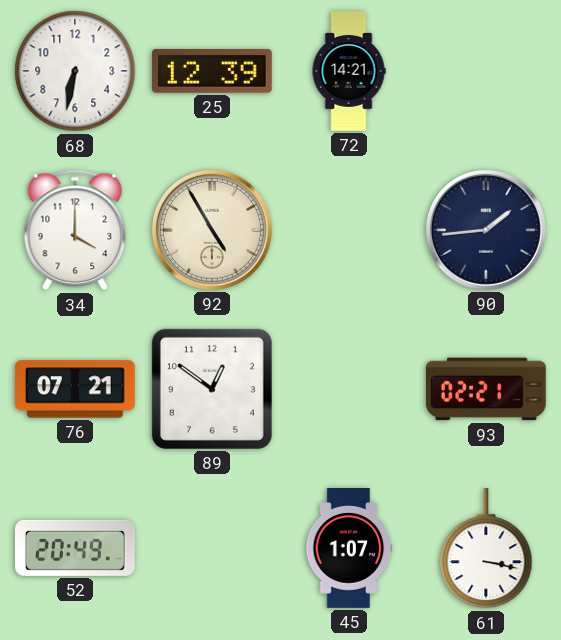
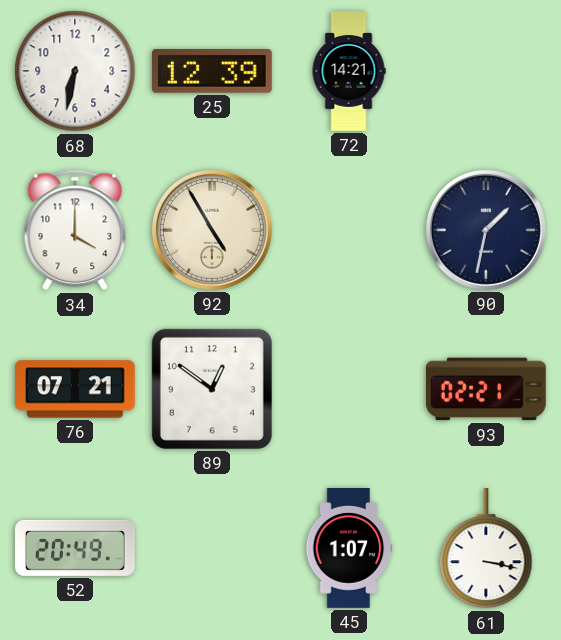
90: 1:44 -> 1:32
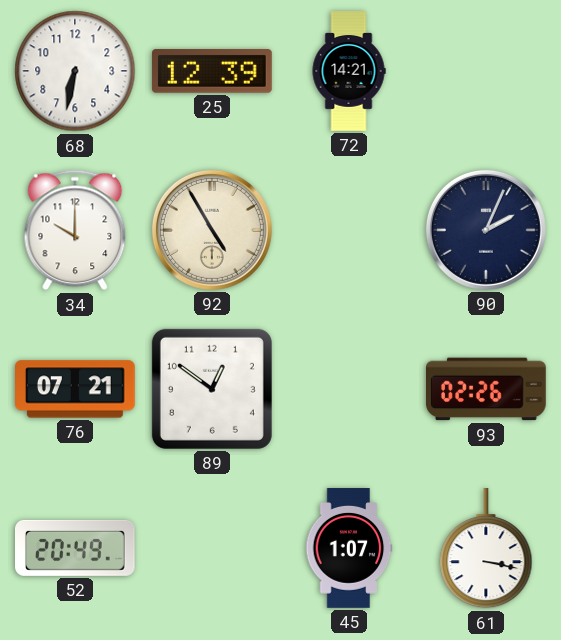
34: 4:00 -> 10:00
90: 1:32 -> 2:04
93: 02:21 -> 02:26
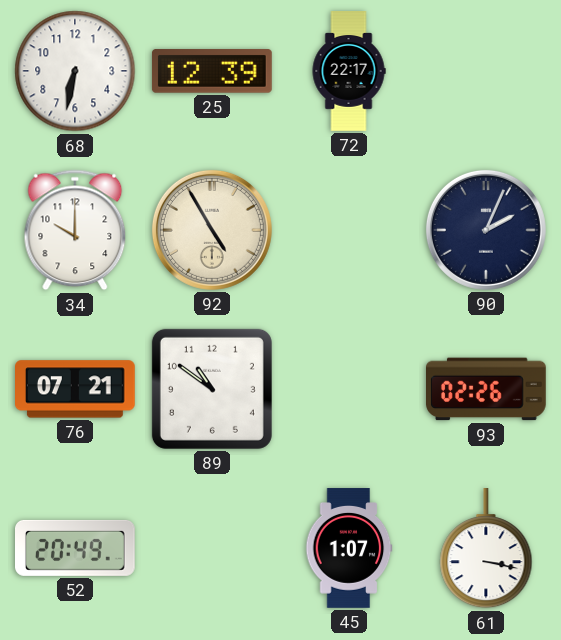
72: 14:21 -> 22:17
89: 12:51 -> 10:51
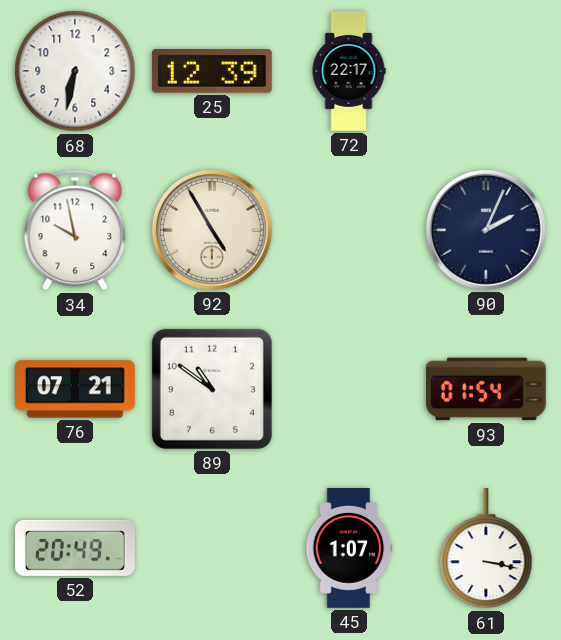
34: 10:00 -> 9:58
93: 02:26 -> 01:54
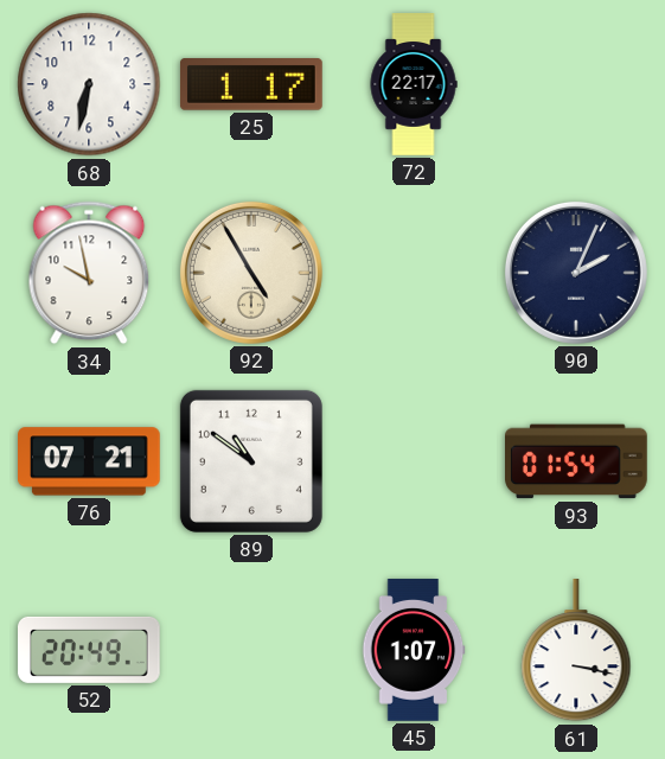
25: 12:39 -> 1:17
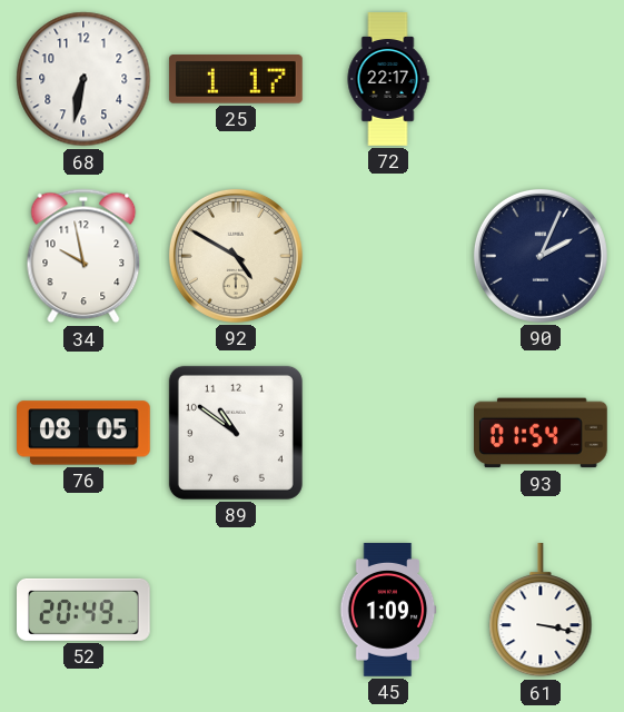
92: 4:55 -> 4:50
76: 07:21 -> 08:05
45: 1:07 -> 1:09
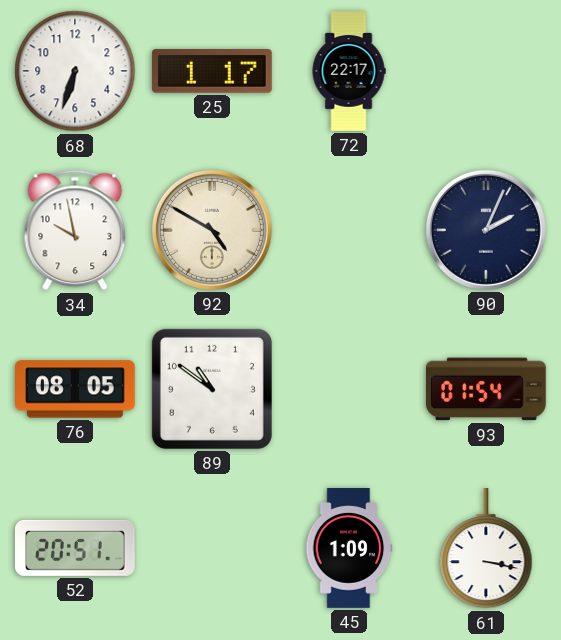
68: 6:32 -> 6:33
52: 20:49 -> 20:51
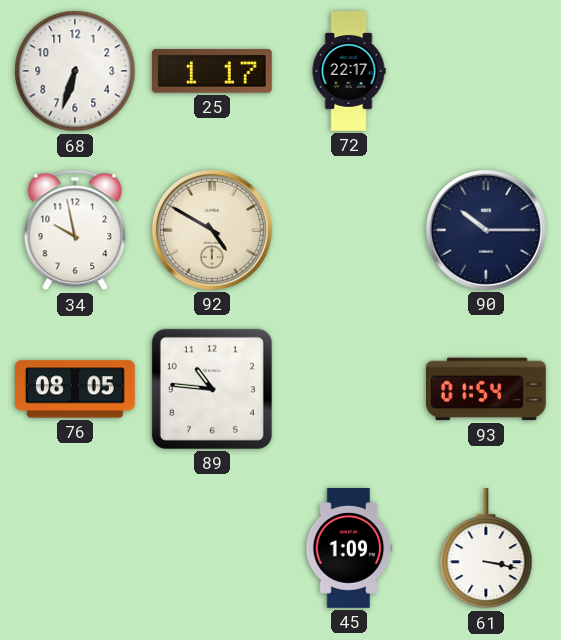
90: 2:04 -> 10:15
89: 10:51 -> 10:46
52: 20:51 -> none
